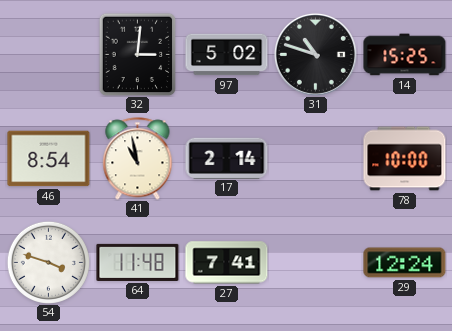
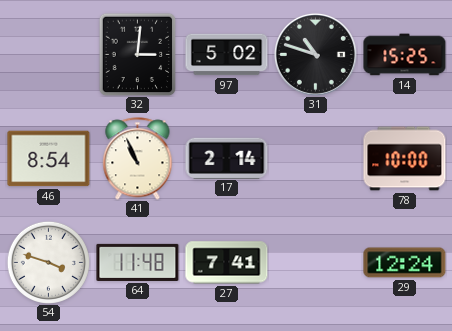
41: 10:58 -> 10:56
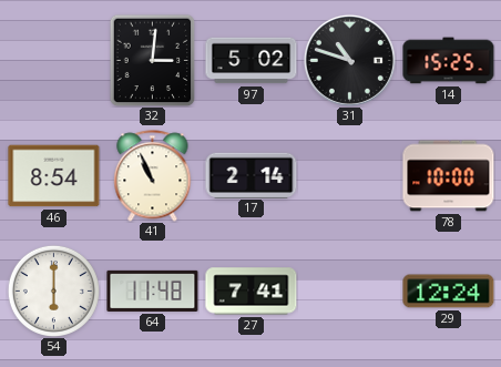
54: 3:48 -> 6:00
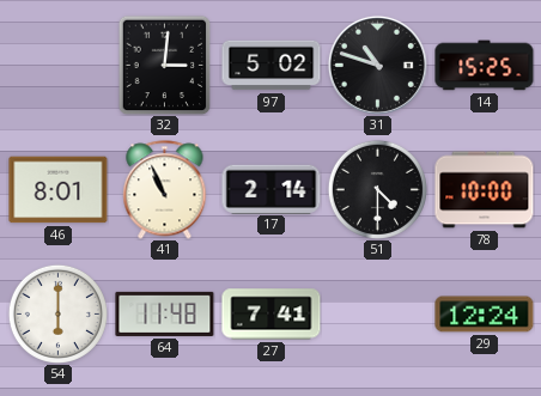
46: 8:54 -> 8:01
51: none -> 4:30
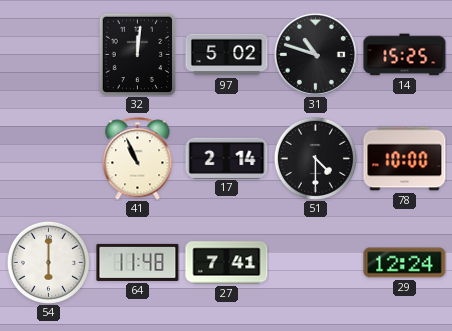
32: 3:01 -> 12:01
46: 8:01 -> none
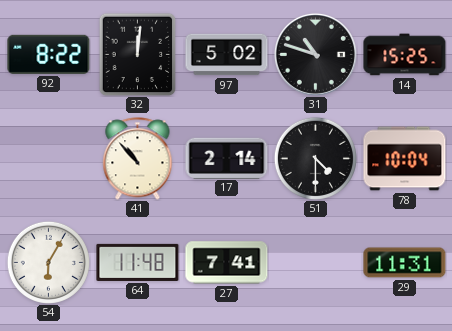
92: none -> 8:22
41: 10:56 -> 10:53
78: 10:00 -> 10:04
54: 6:00 -> 6:05
29: 12:24 -> 11:31
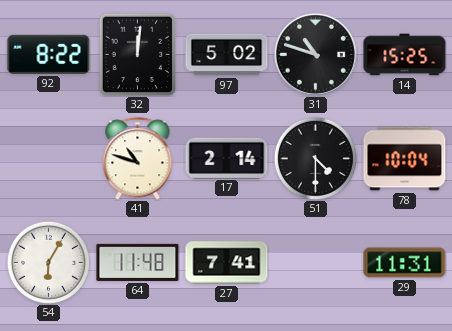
41: 10:53 -> 10:48
